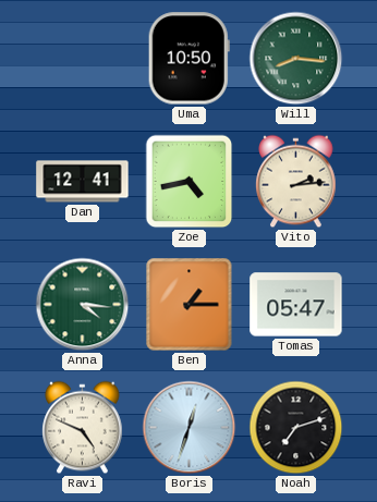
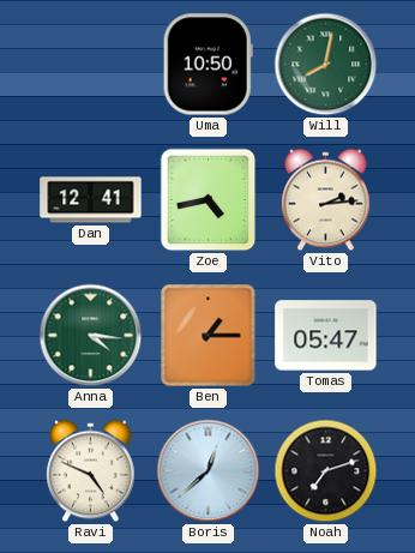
Will: 8:16 -> 8:02
Boris: 12:33 -> 12:38
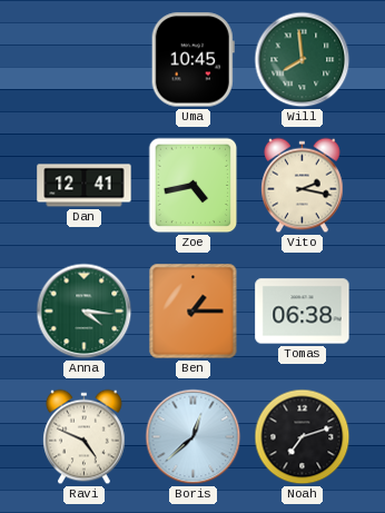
Uma: 10:50 -> 10:45
Will: 8:02 -> 7:59
Vito: 2:14 -> 2:17
Tomas: 05:47 -> 06:38
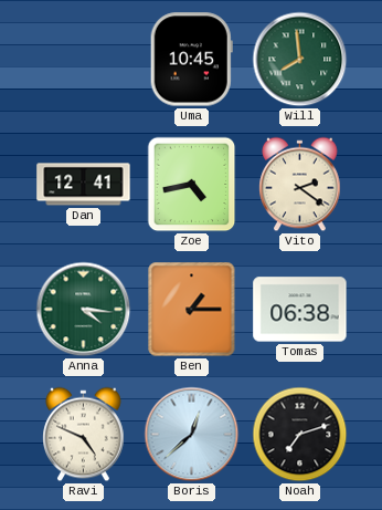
Vito: 2:17 -> 2:21
